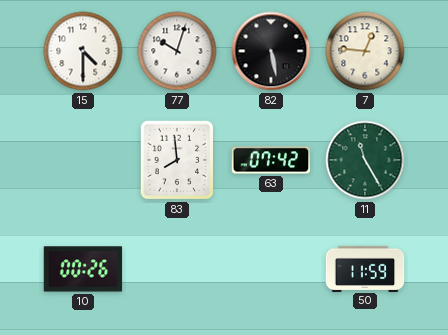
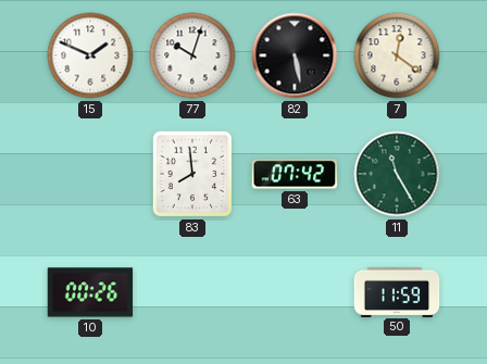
15: 4:30 -> 1:49
7: 12:46 -> 12:21
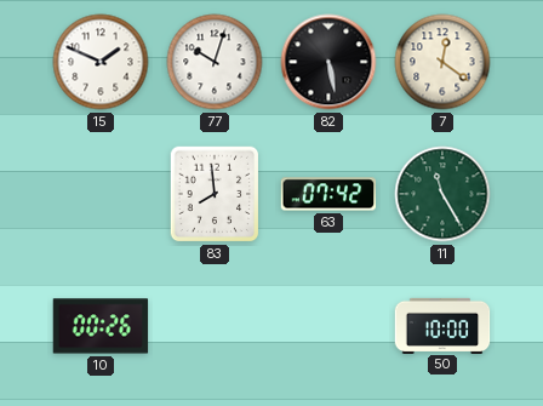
50: 11:59 -> 10:00
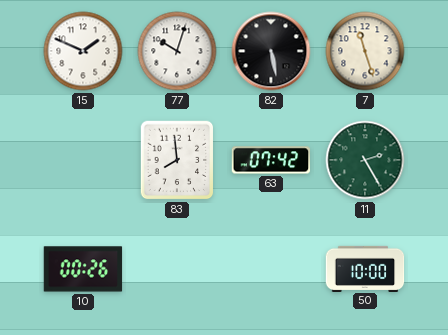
7: 12:21 -> 11:27
11: 11:25 -> 2:25
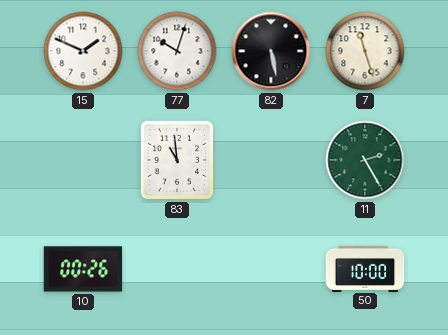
83: 7:59 -> 10:59
63: 07:42 -> none
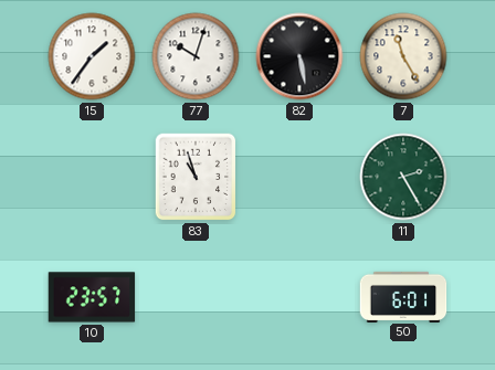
15: 1:49 -> 1:36
7: 11:27 -> 11:25
83: 10:59 -> 10:57
10: 00:26 -> 23:57
50: 10:00 -> 6:01
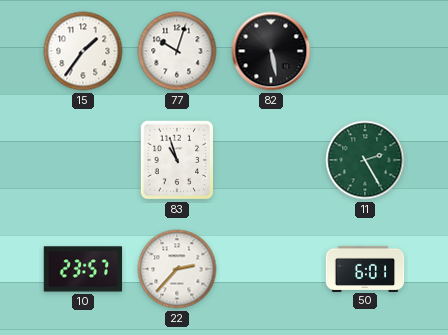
7: 11:25 -> none
22: none -> 2:37
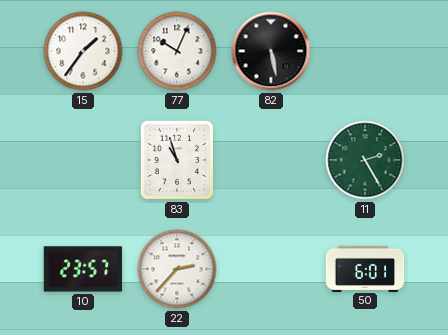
77: 10:03 -> 10:04
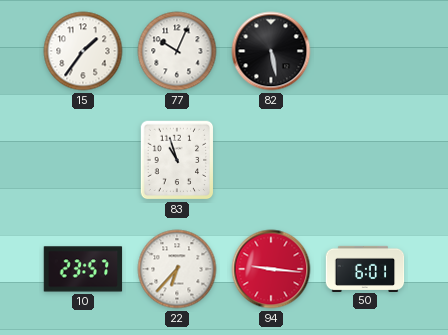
11: 2:25 -> none
22: 2:37 -> 6:37
94: none -> 9:16
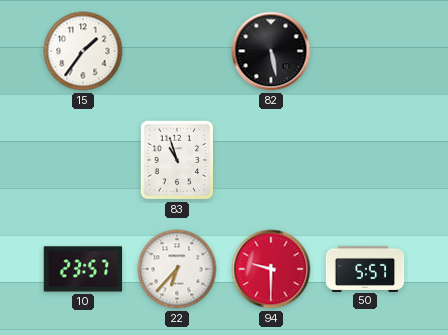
77: 10:04 -> none
94: 9:16 -> 9:30
50: 6:01 -> 5:57
